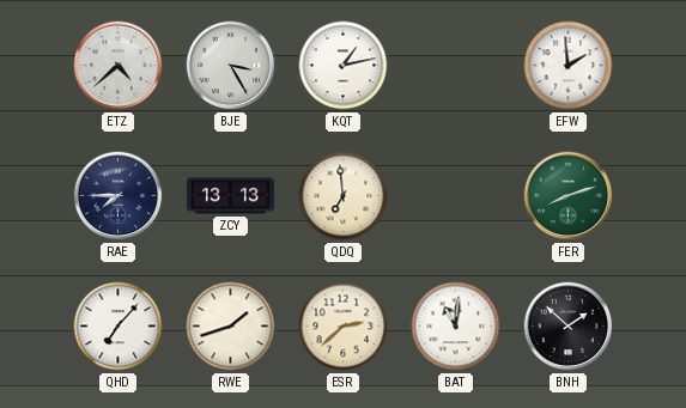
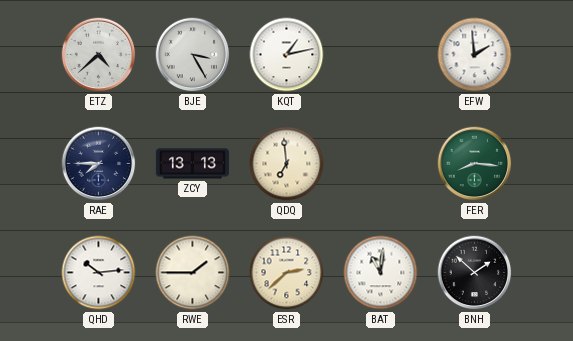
FER: 8:12 -> 8:16
QHD: 7:07 -> 10:14
RWE: 1:42 -> 1:45
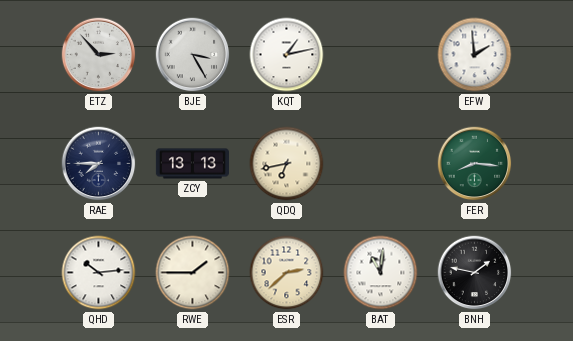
ETZ: 4:38 -> 2:53
QDQ: 6:59 -> 6:43
BNH: 1:52 -> 1:47
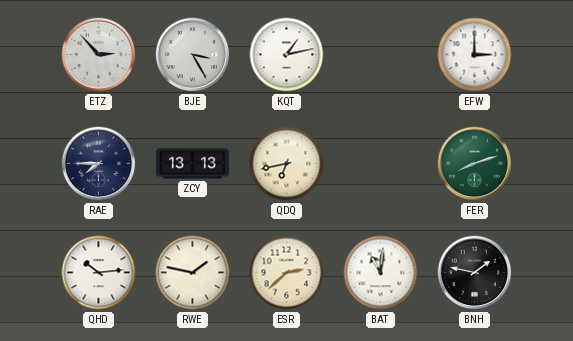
EFW: 1:59 -> 3:00
FER: 8:16 -> 8:12
RWE: 1:45 -> 1:47
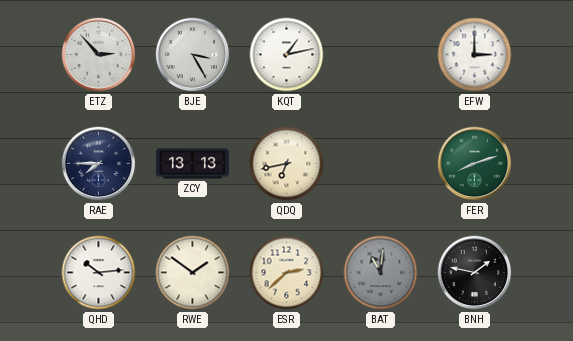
RWE: 1:47 -> 1:51
BAT dial: white -> grey
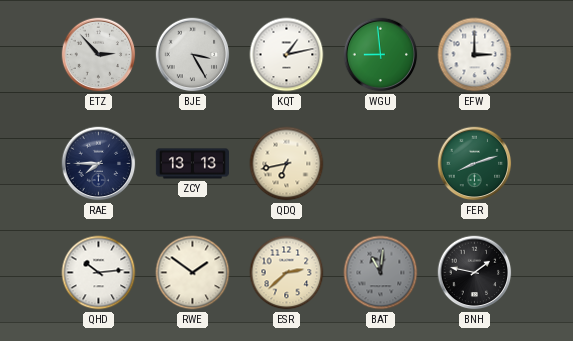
WGU: none -> 8:59
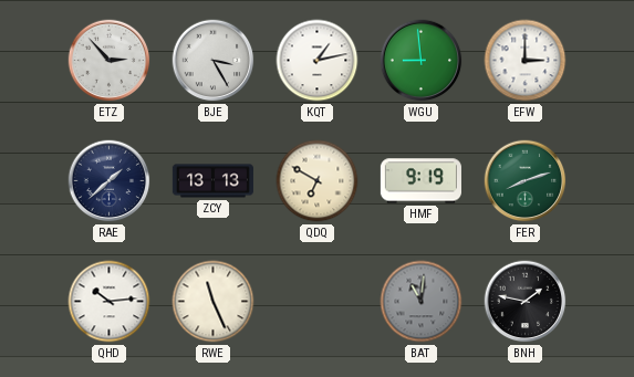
RAE: 7:45 -> 1:38
QDQ: 6:43 -> 6:50
HMF: none -> 9:19
RWE: 1:51 -> 11:26
ESR: 2:38 -> none
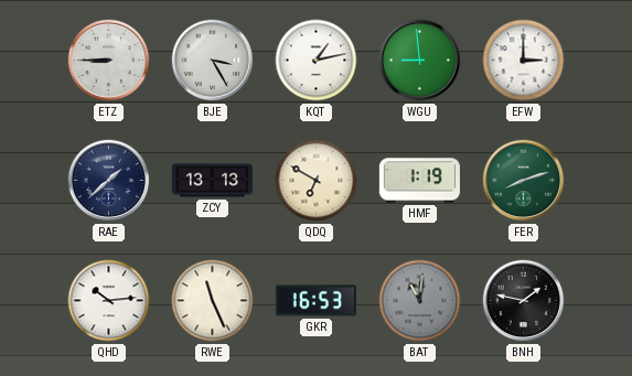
ETZ: 2:53 -> 8:45
HMF: 9:19 -> 1:19
GKR: none -> 16:53
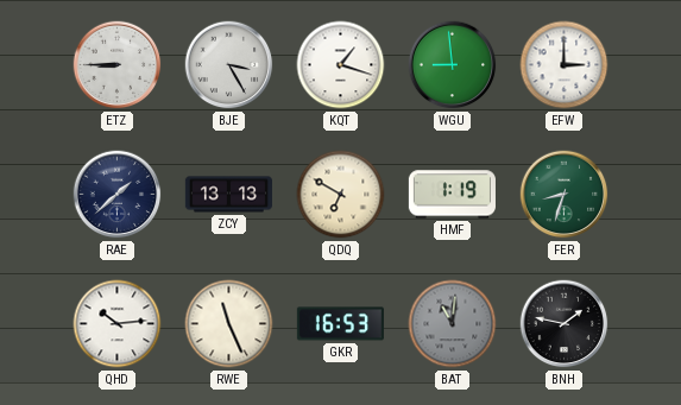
KQT: 1:13 -> 1:18
FER: 8:12 -> 8:33
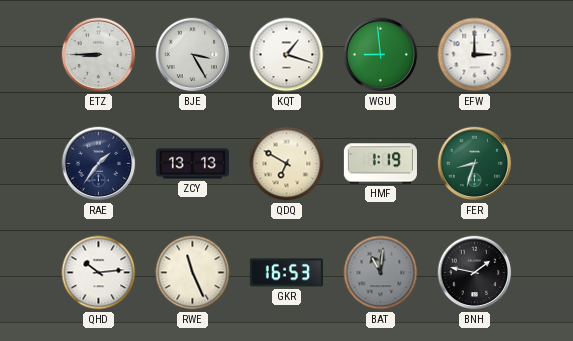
RAE: 1:38 -> 1:36
